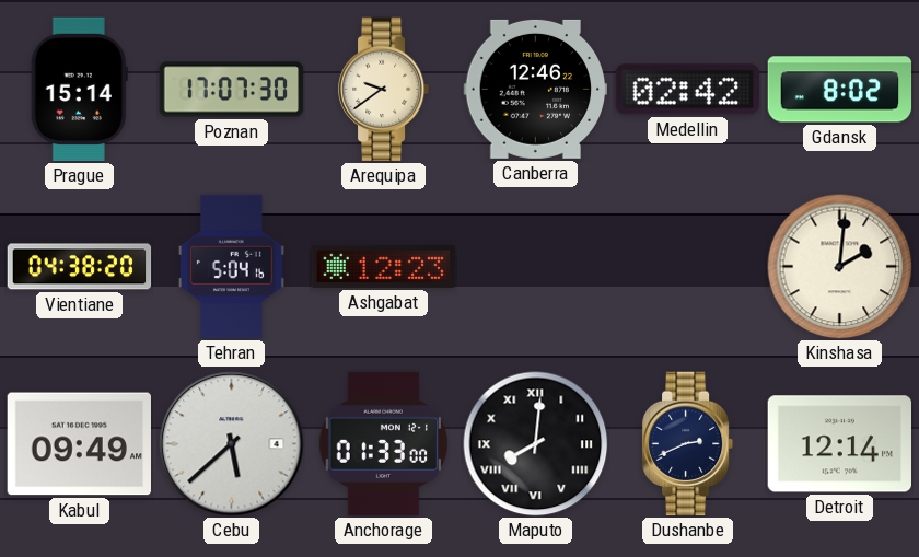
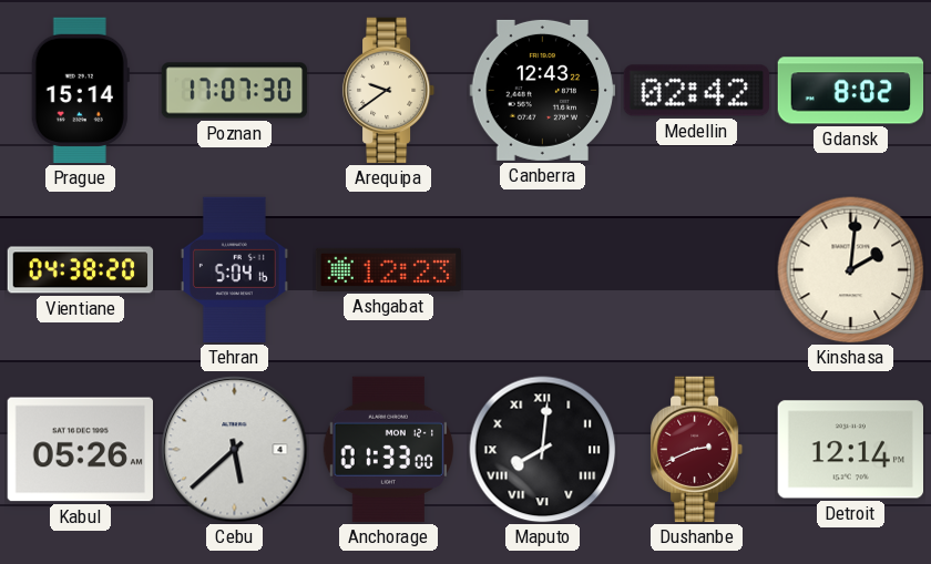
Canberra: 12:46 -> 12:43
Kabul: 09:49 -> 05:26
Dushanbe dial: navy -> burgundy
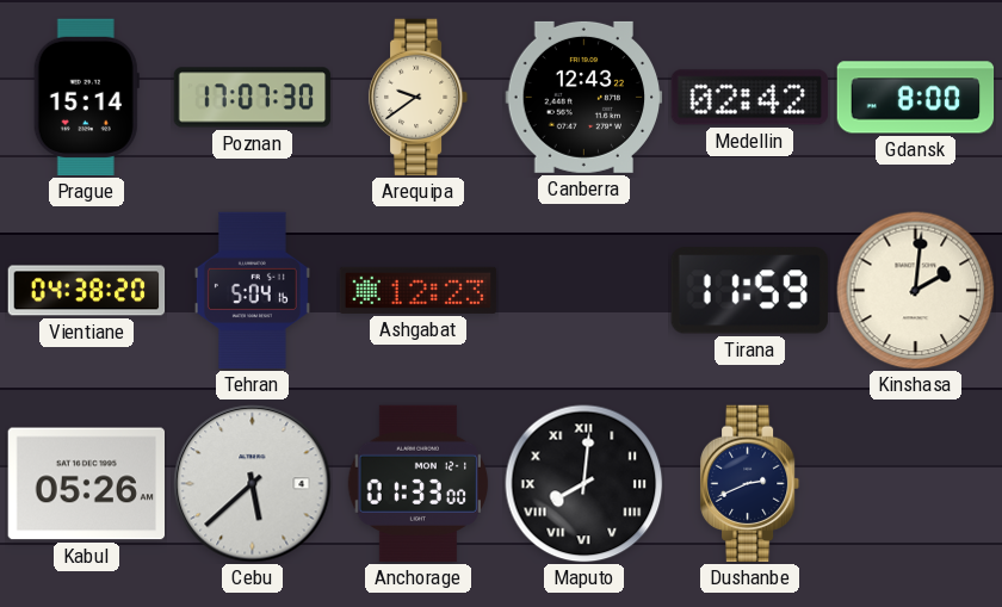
Gdansk: 8:02 -> 8:00
Tirana: none -> 11:59
Dushanbe dial: burgundy -> navy
Detroit: 12:14 -> none
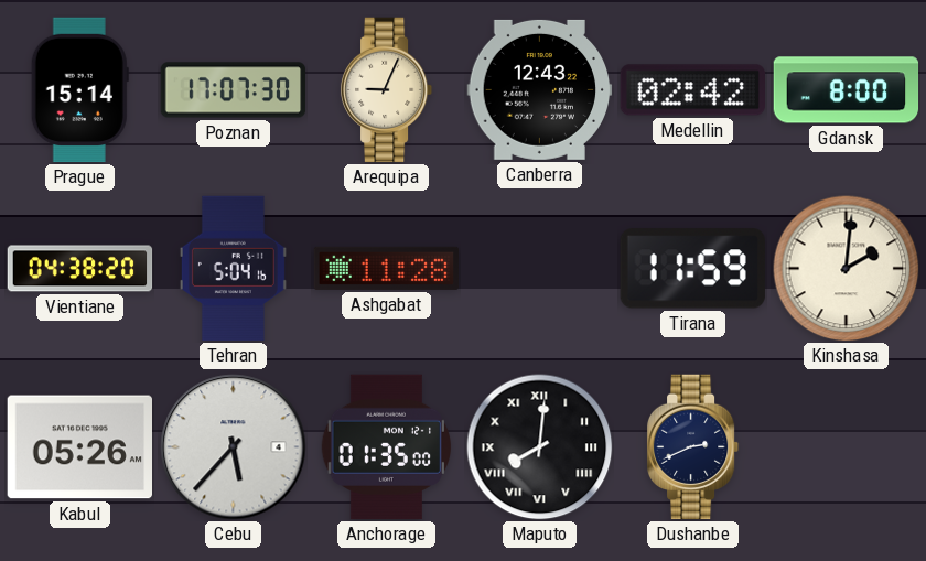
Arequipa: 9:39 -> 9:04
Ashgabat: 12:23 -> 11:28
Cebu: 5:38 -> 5:37
Anchorage: 01:33 -> 01:35
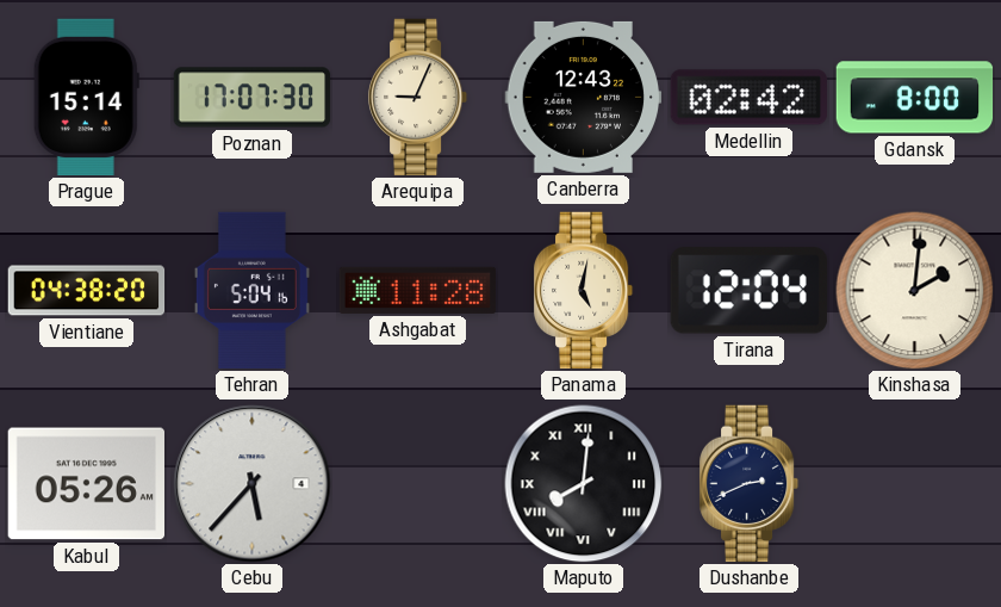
Panama: none -> 5:02
Tirana: 11:59 -> 12:04
Anchorage: 01:35 -> none
